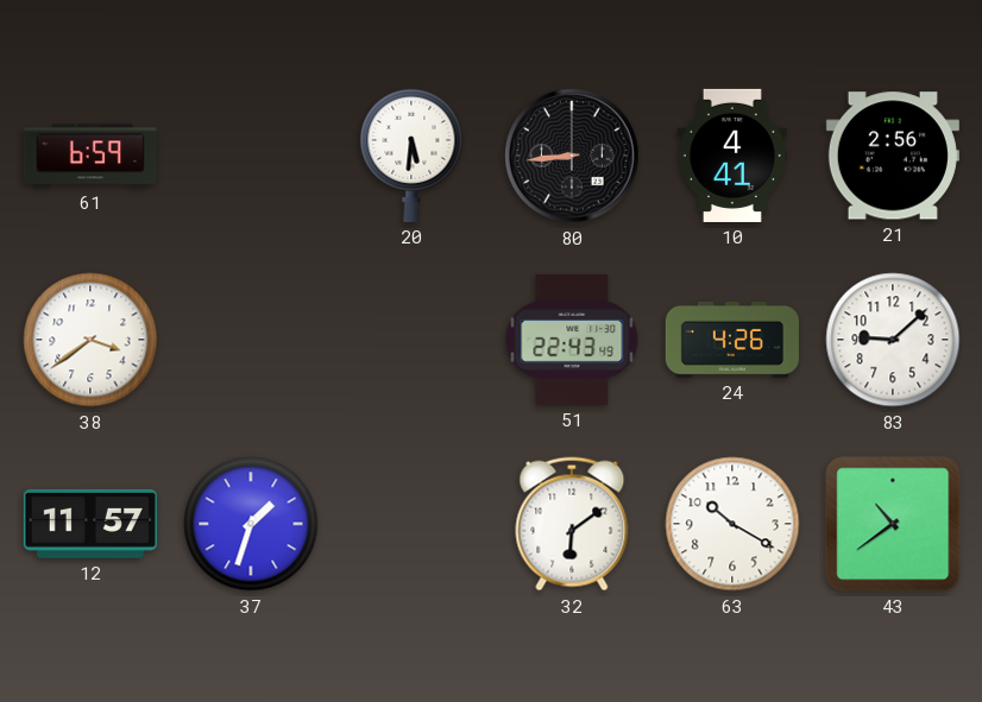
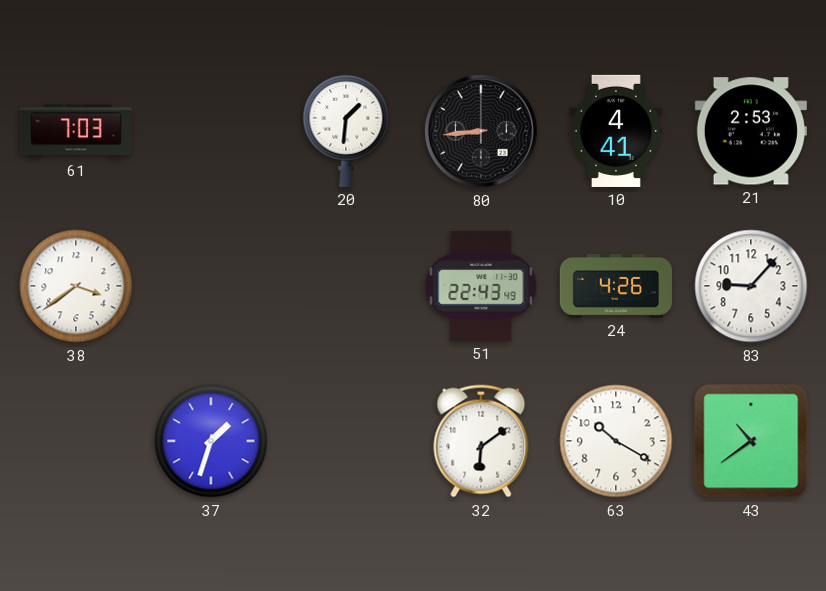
61: 6:59 -> 7:03
20: 5:31 -> 1:31
21: 2:56 -> 2:53
83: 9:08 -> 9:07
12: 11:57 -> none
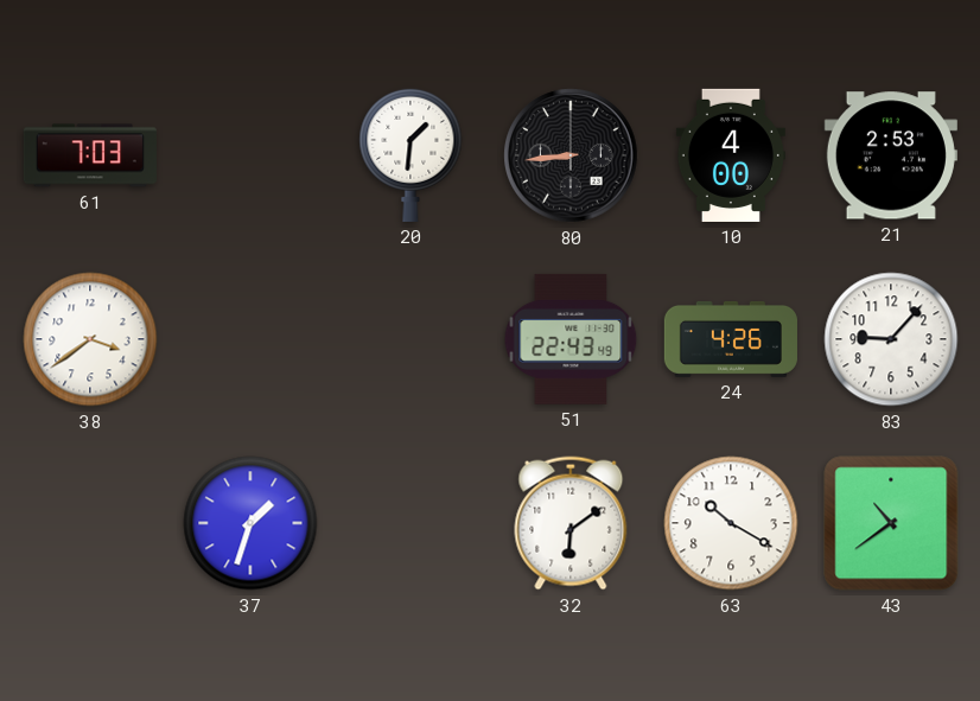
10: 4:41 -> 4:00
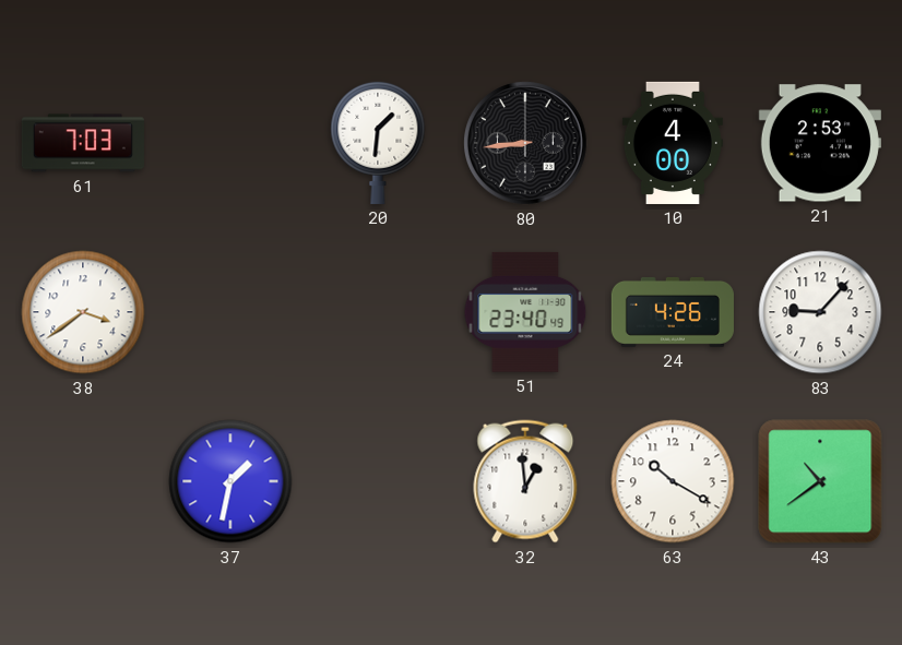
51: 22:43 -> 23:40
37: 1:33 -> 1:32
32: 6:09 -> 12:59
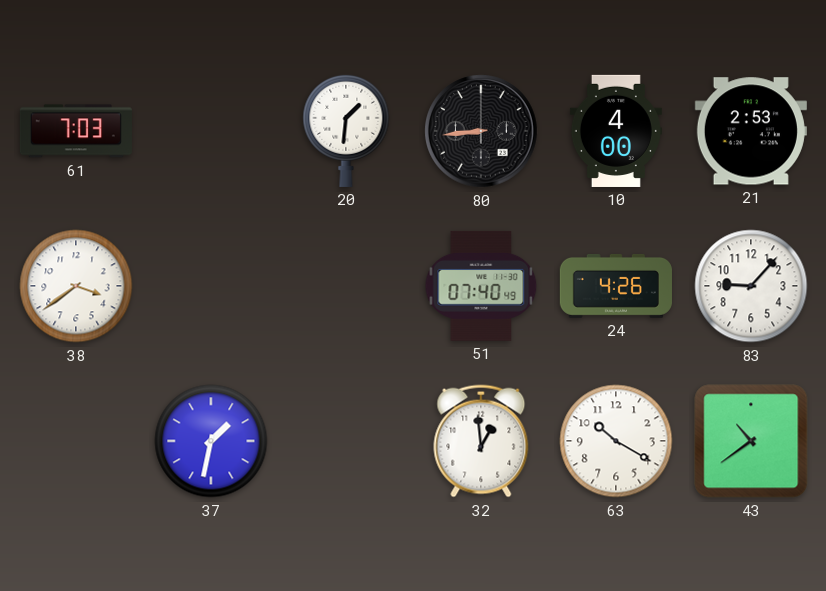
51: 23:40 -> 07:40
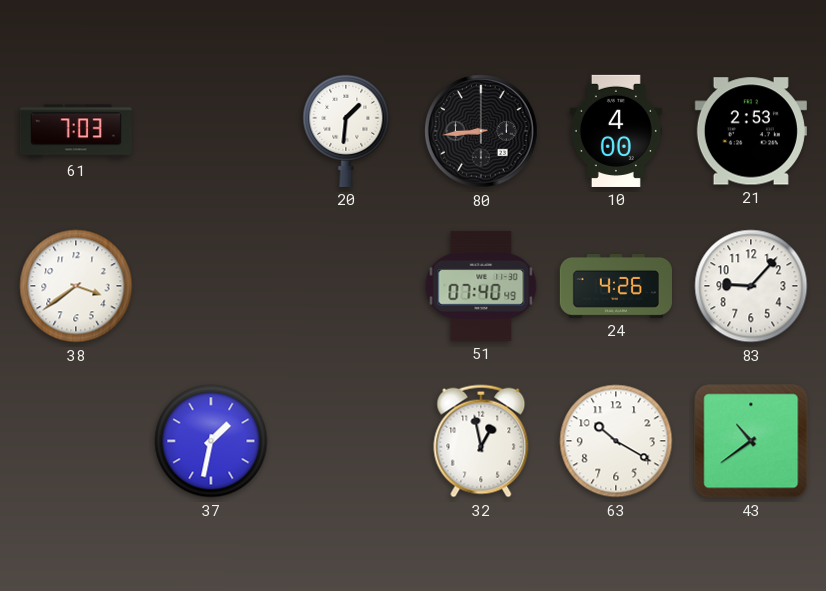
32: 12:59 -> 12:58
